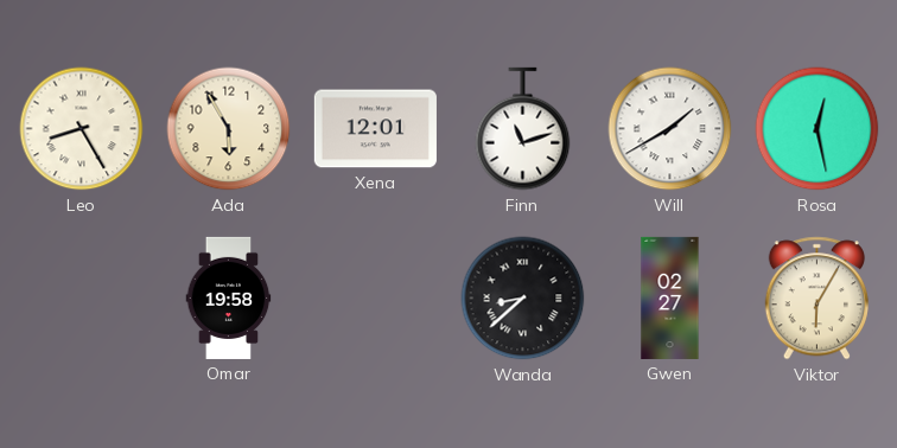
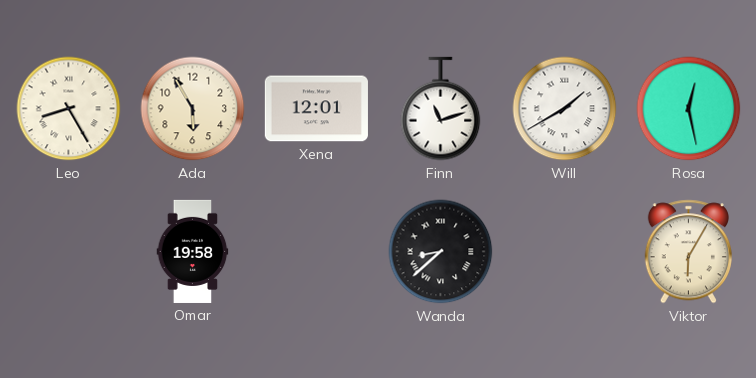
Gwen: 02:27 -> none
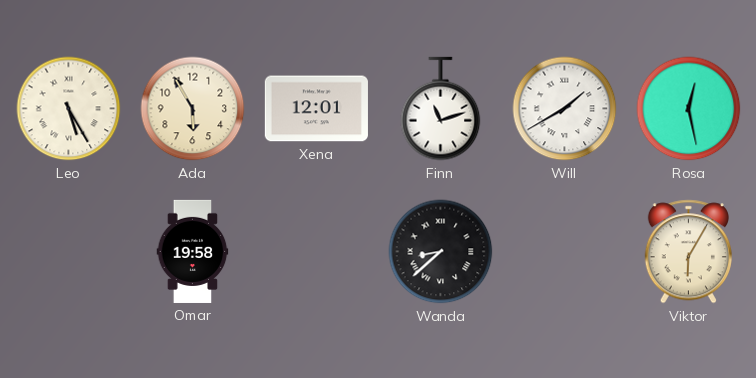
Leo: 8:25 -> 5:25
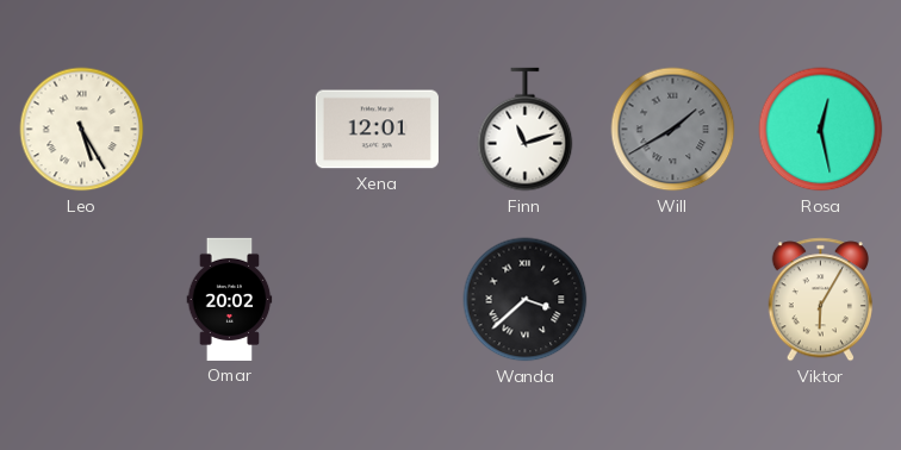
Ada: 5:55 -> none
Will dial: white -> grey
Omar: 19:58 -> 20:02
Wanda: 8:38 -> 3:38
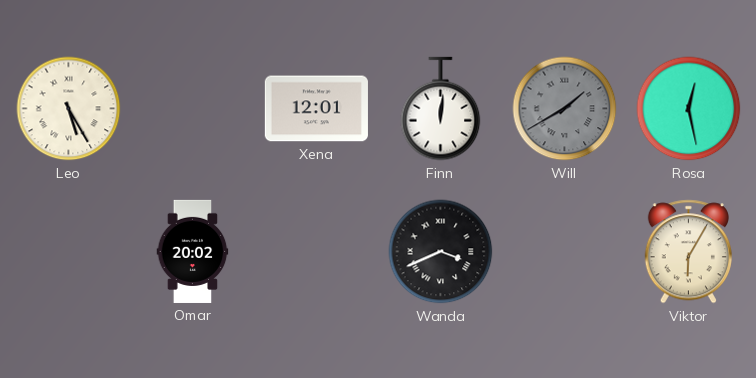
Finn: 11:12 -> 12:01
Wanda: 3:38 -> 3:41
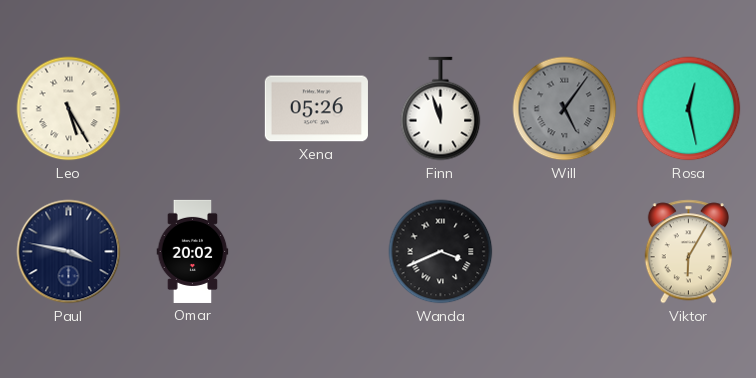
Xena: 12:01 -> 05:26
Finn: 12:01 -> 11:57
Will: 1:40 -> 5:06
Paul: none -> 3:47
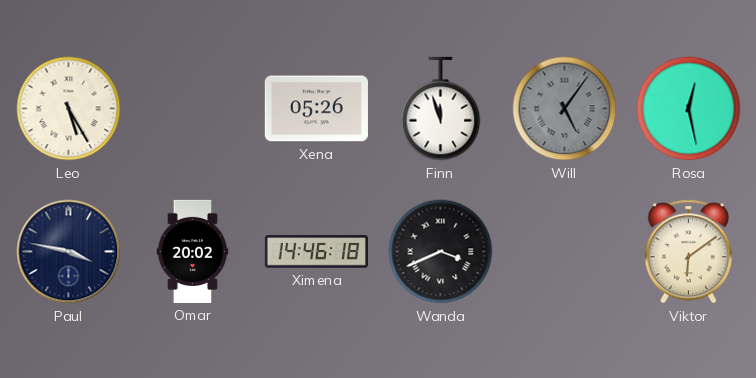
Ximena: none -> 14:46
Viktor: 6:05 -> 6:09
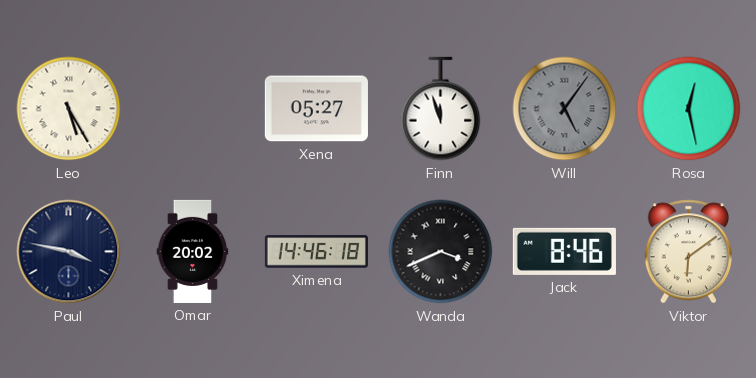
Xena: 05:26 -> 05:27
Jack: none -> 8:46
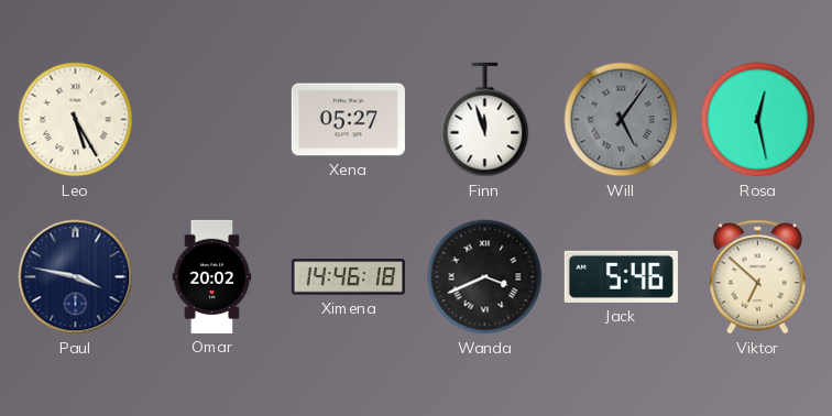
Jack: 8:46 -> 5:46
Viktor: 6:09 -> 6:52
